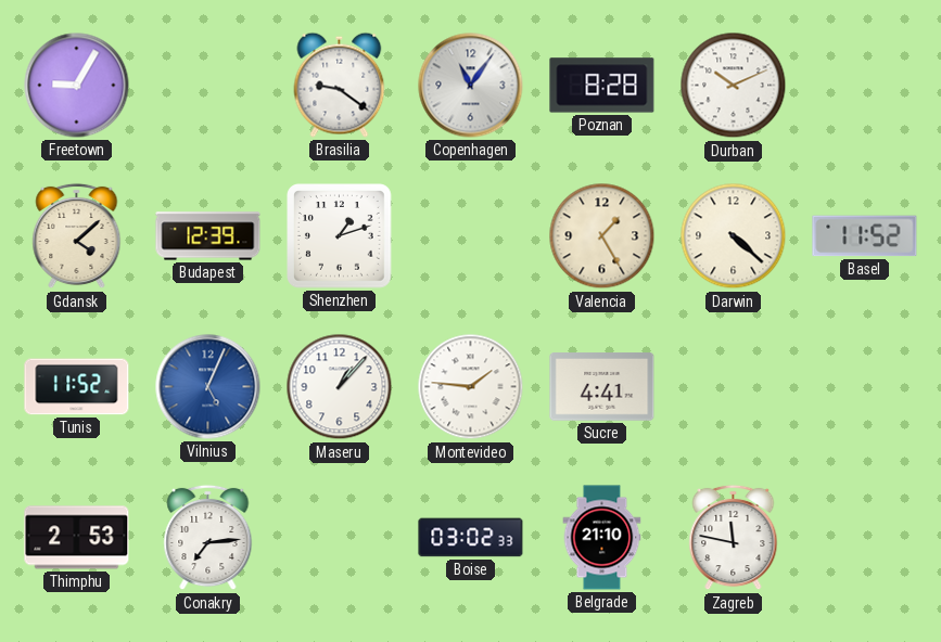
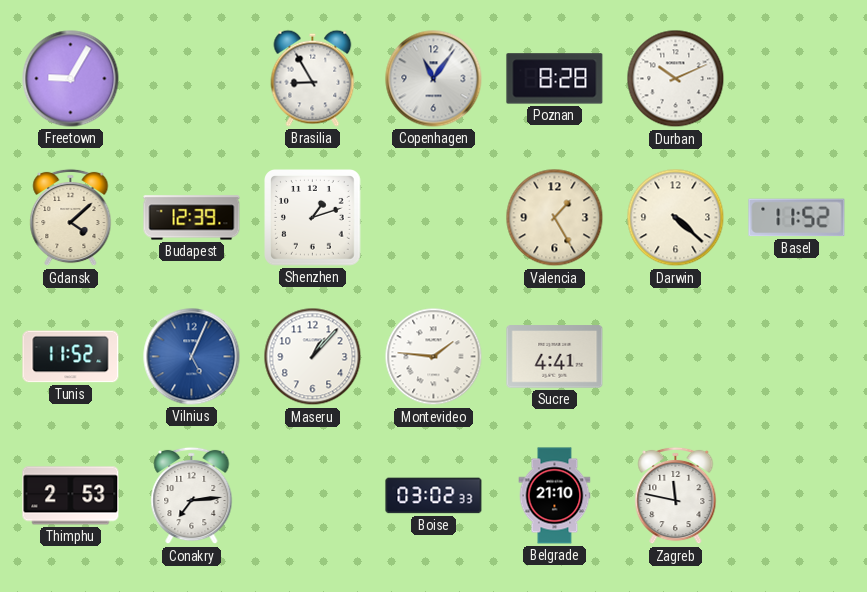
Brasilia: 9:21 -> 8:55
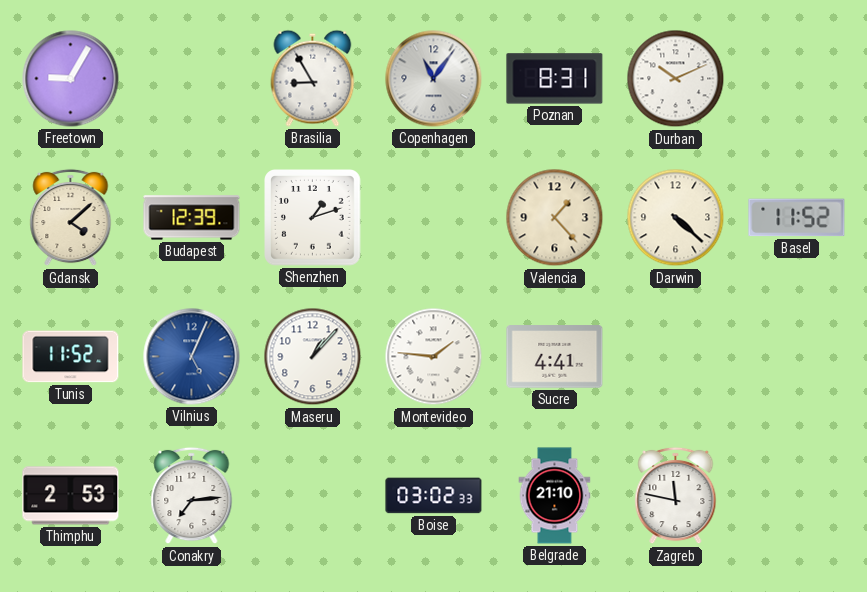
Poznan: 8:28 -> 8:31
Valencia: 1:25 -> 1:23
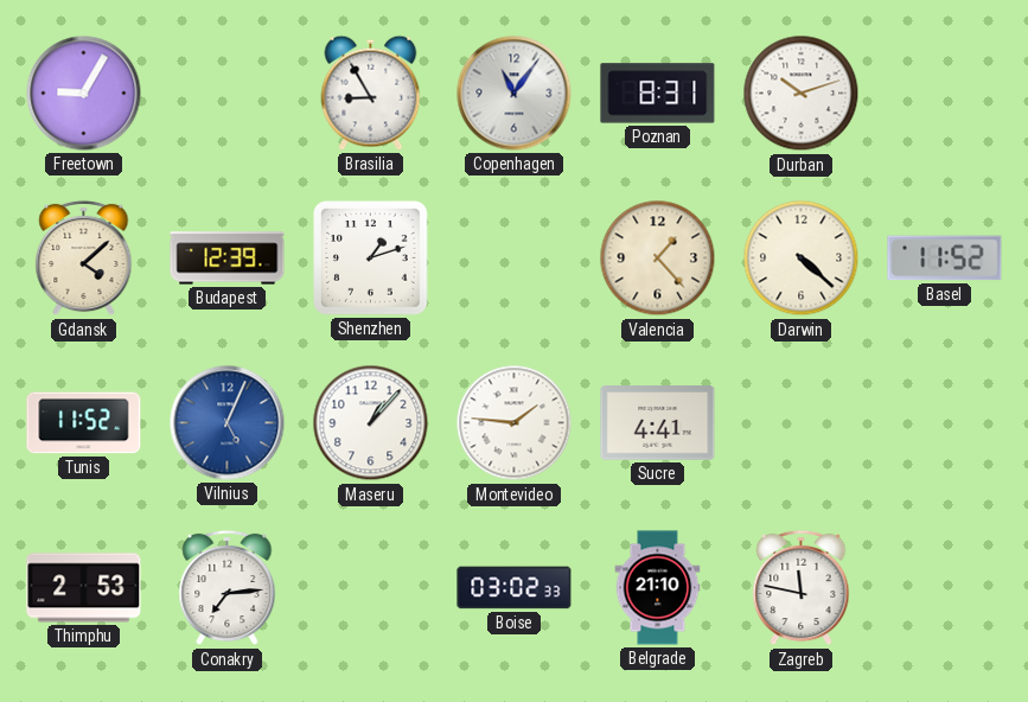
Durban: 10:11 -> 10:12
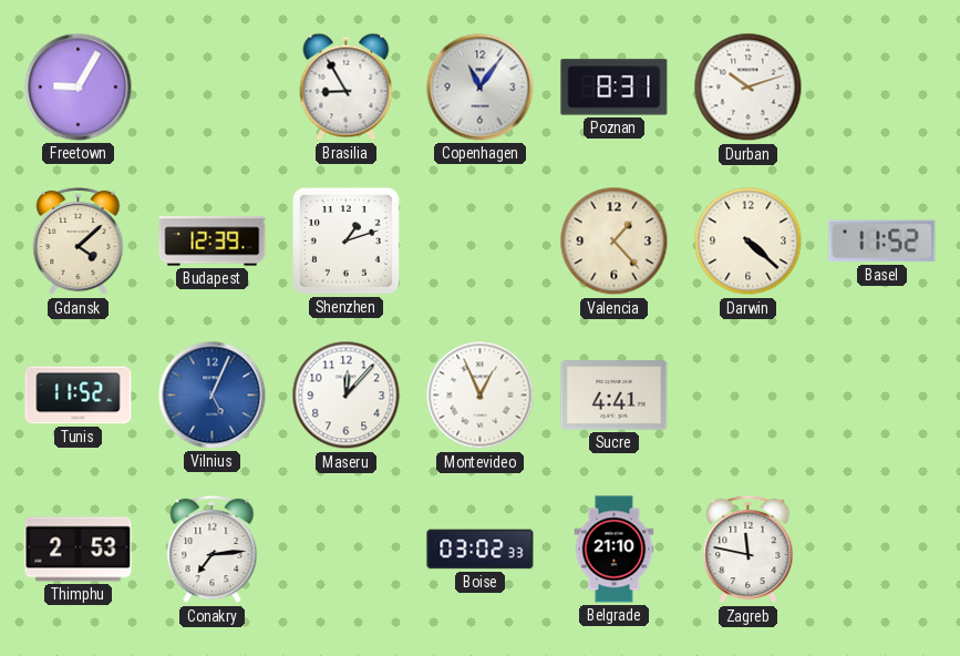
Maseru: 1:07 -> 12:07
Montevideo: 1:46 -> 12:56
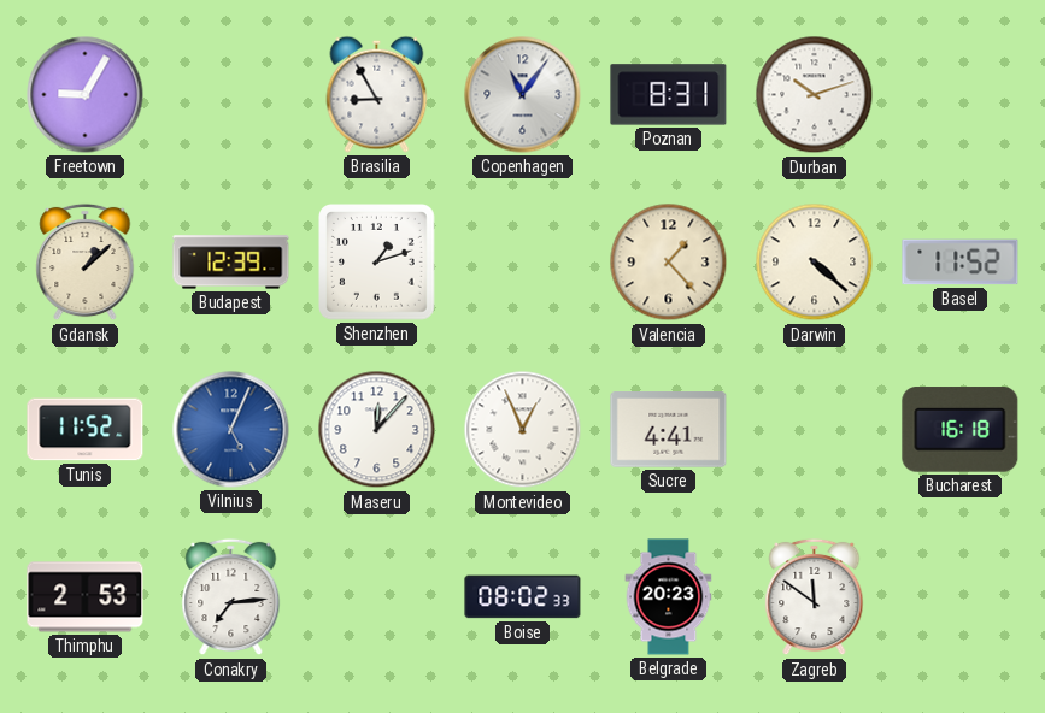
Gdansk: 4:08 -> 1:08
Bucharest: none -> 16:18
Boise: 03:02 -> 08:02
Belgrade: 21:10 -> 20:23
Zagreb: 11:47 -> 11:51
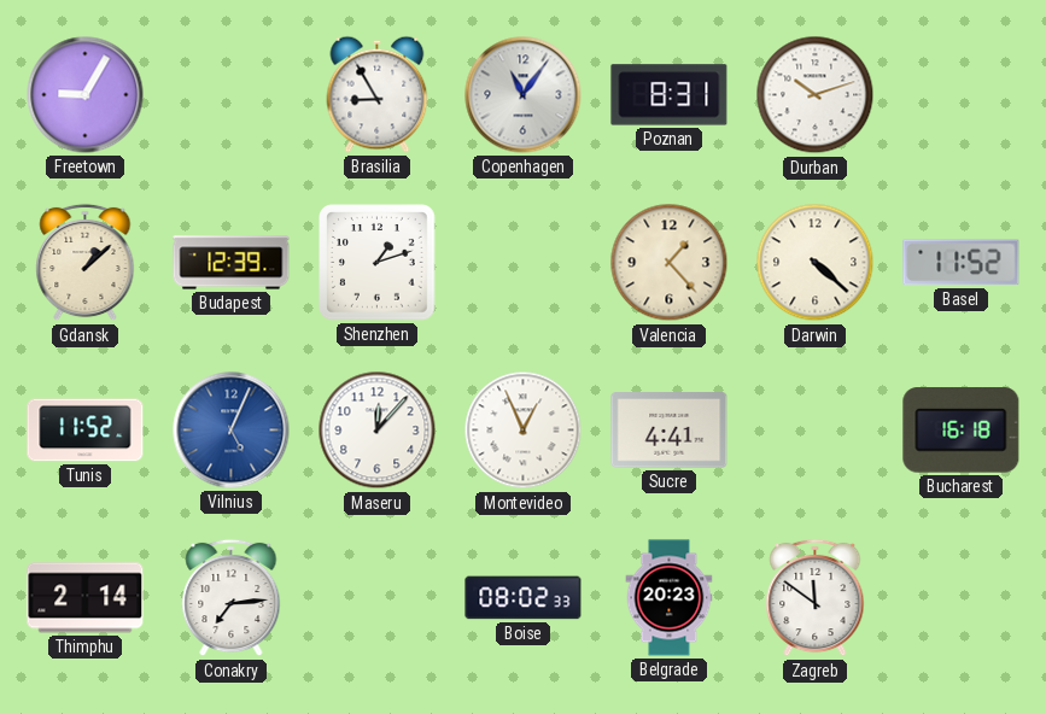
Thimphu: 2:53 -> 2:14
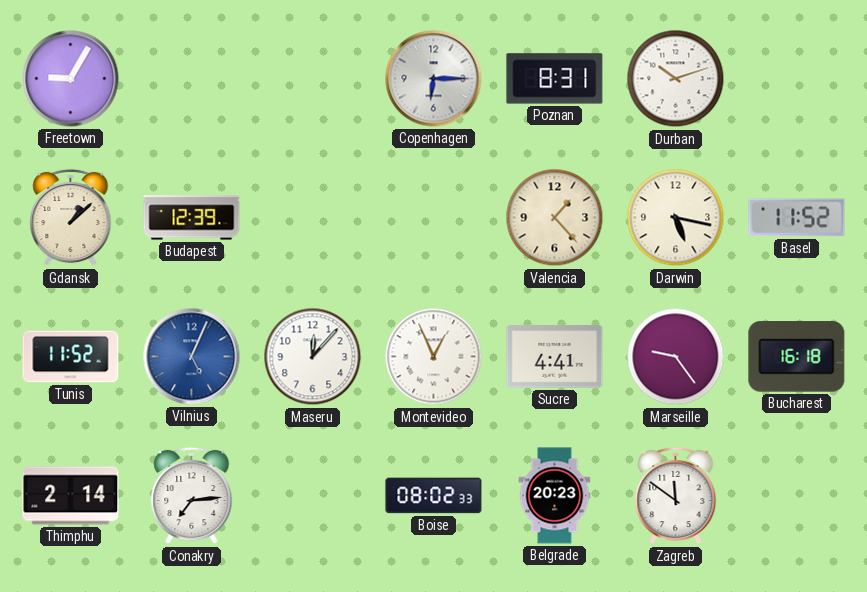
Brasilia: 8:55 -> none
Copenhagen: 11:06 -> 6:15
Shenzhen: 1:12 -> none
Darwin: 4:22 -> 5:17
Marseille: none -> 9:24
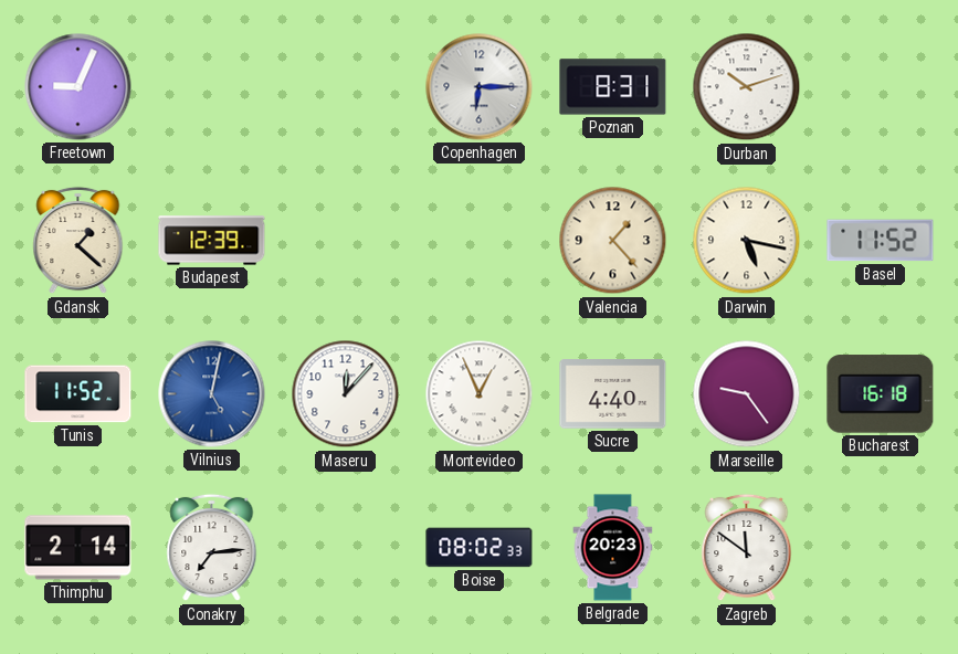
Freetown: 9:05 -> 9:04
Gdansk: 1:08 -> 1:22
Vilnius: 5:04 -> 5:02
Sucre: 4:41 -> 4:40
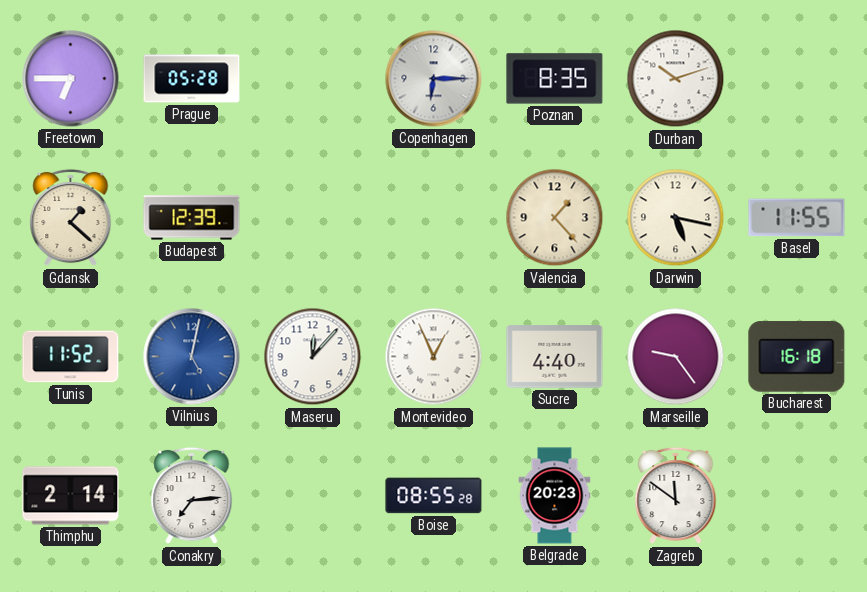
Freetown: 9:04 -> 6:45
Prague: none -> 05:28
Poznan: 8:31 -> 8:35
Basel: 11:52 -> 11:55
Boise: 08:02 -> 08:55
